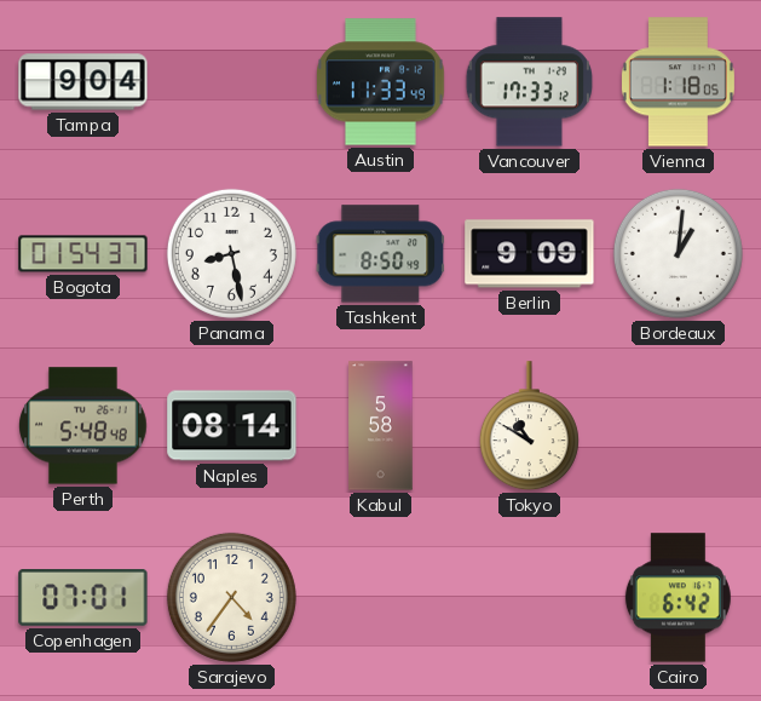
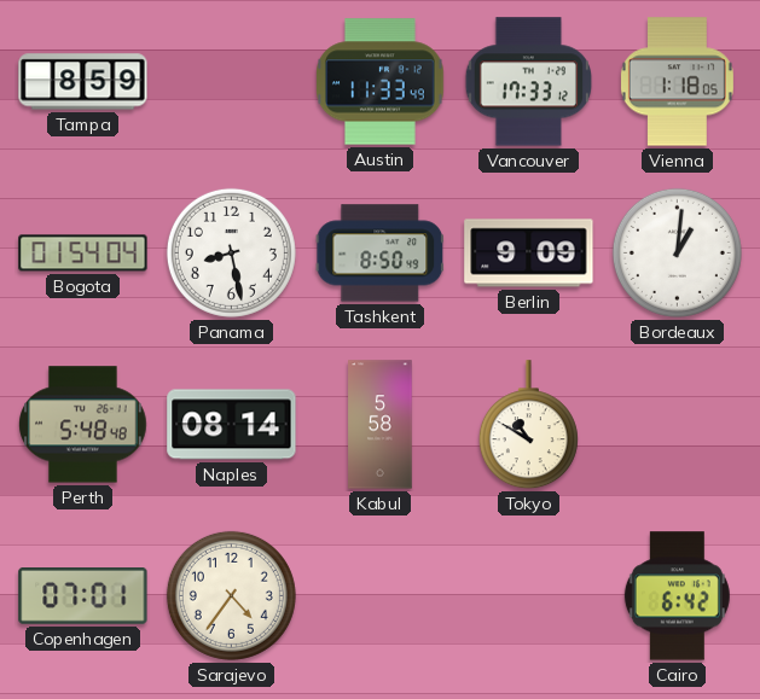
Tampa: 9:04 -> 8:59
Bogota: 01:54:37 -> 01:54:04
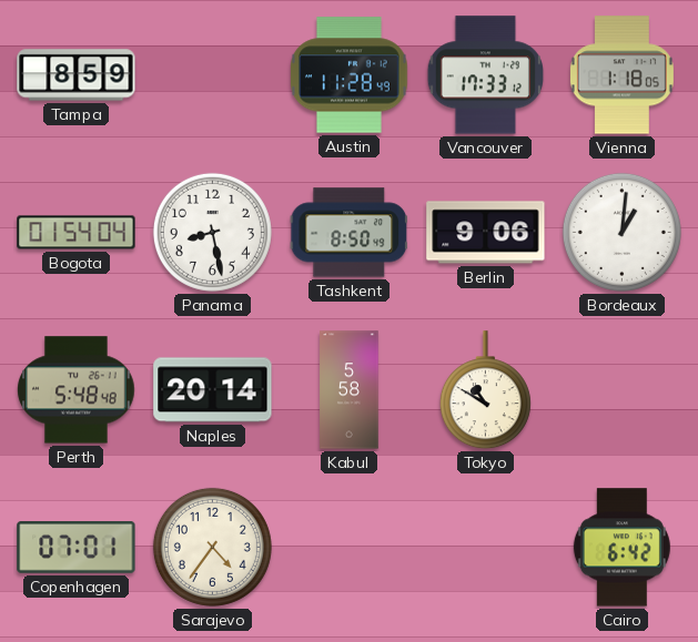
Austin: 11:33 -> 11:28
Berlin: 9:09 -> 9:06
Naples: 08:14 -> 20:14
